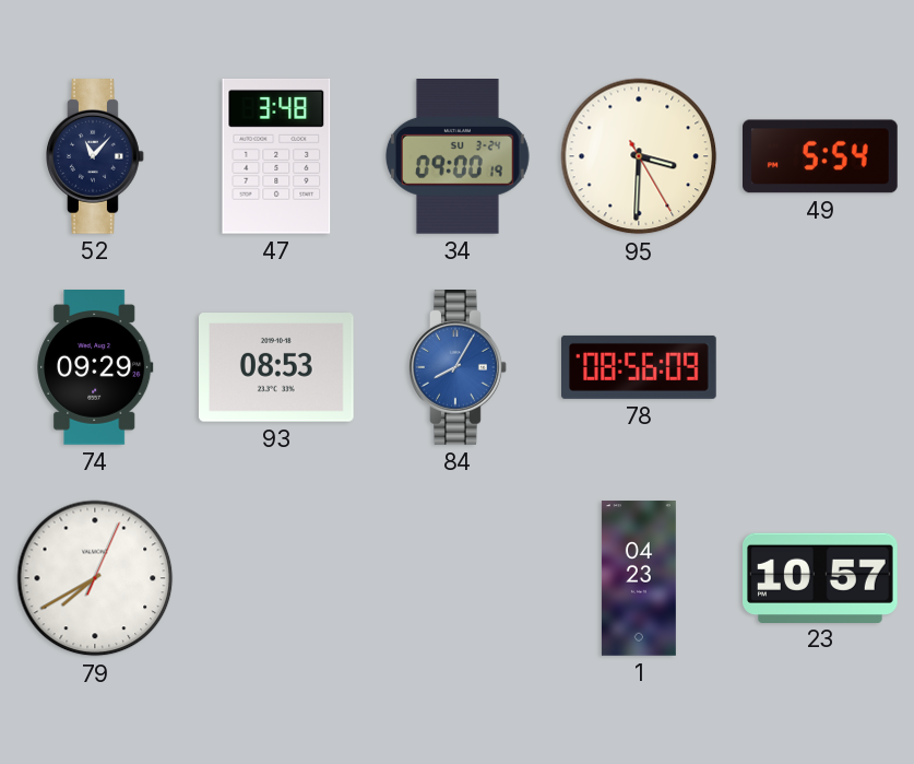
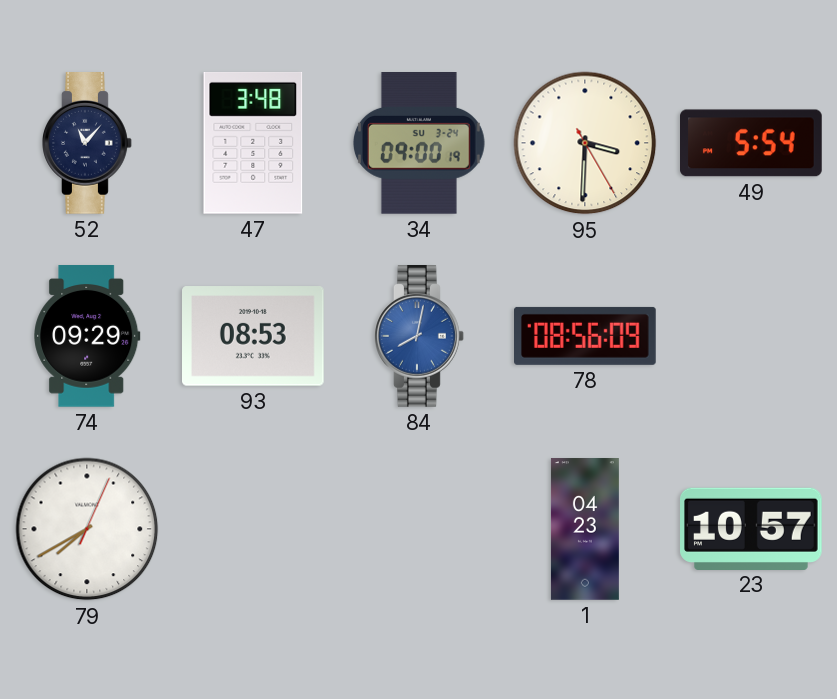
84: 8:05 -> 8:02
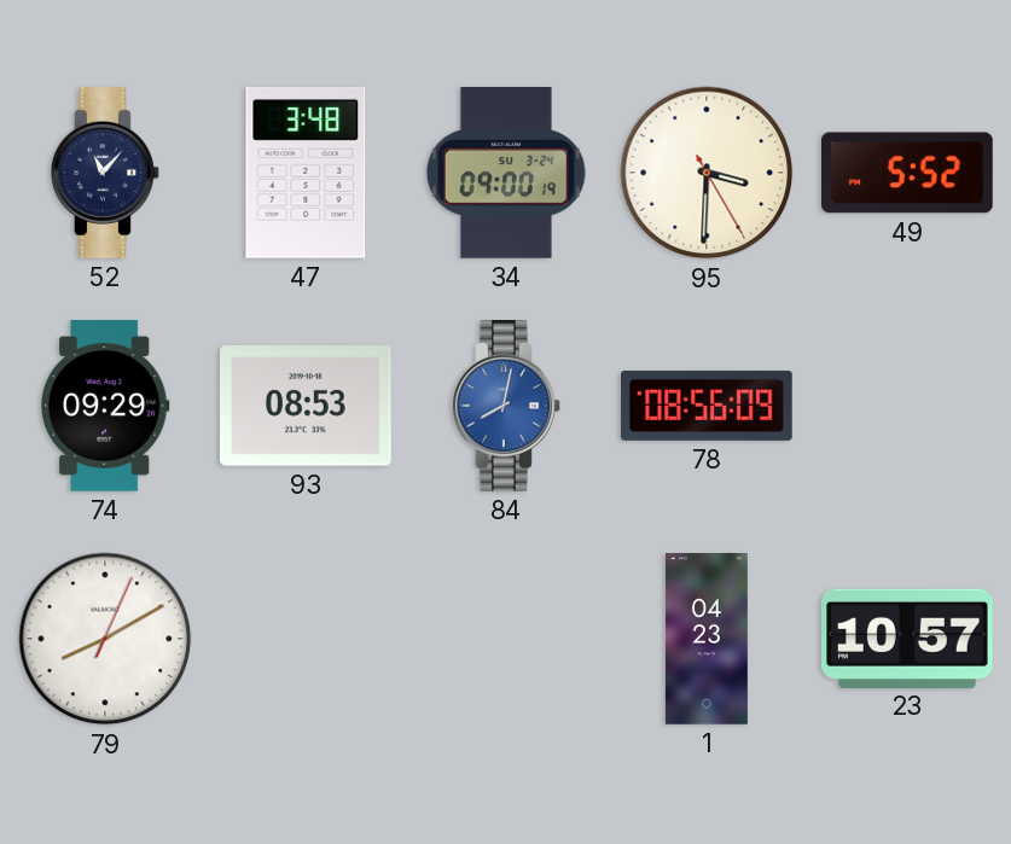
49: 5:54 -> 5:52
79: 7:40 -> 8:10
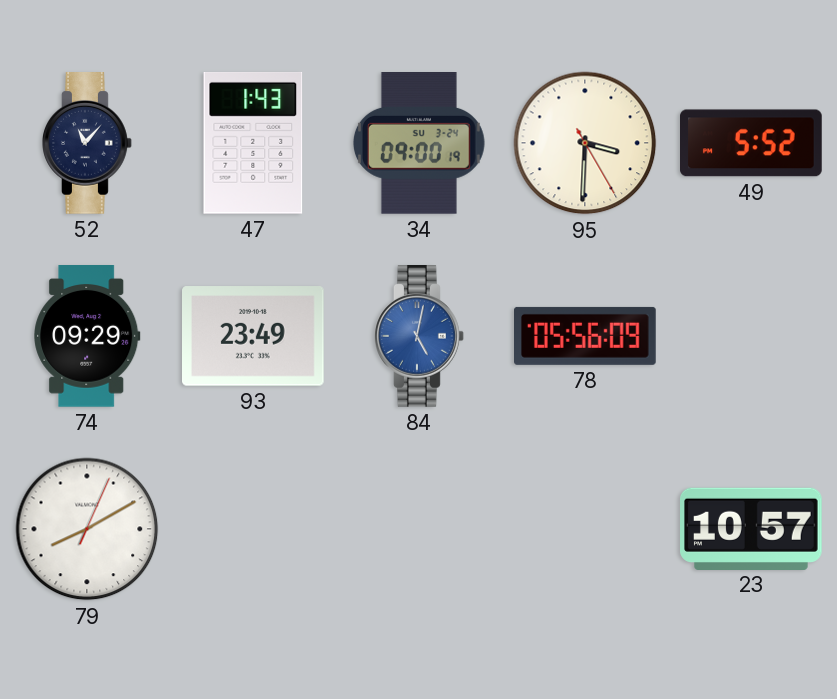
47: 3:48 -> 1:43
93: 08:53 -> 23:49
84: 8:02 -> 5:02
78: 08:56 -> 05:56
1: 04:23 -> none
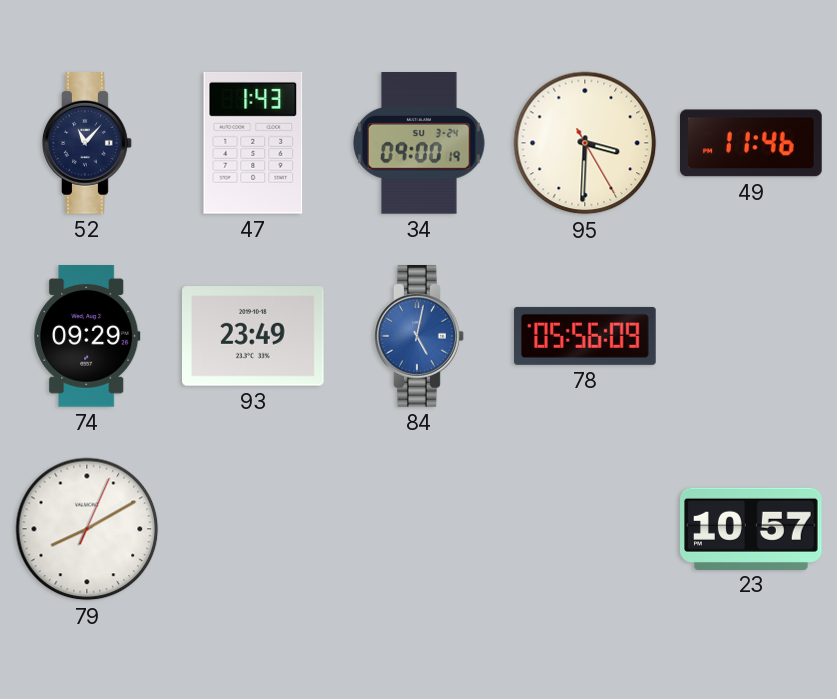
49: 5:52 -> 11:46
